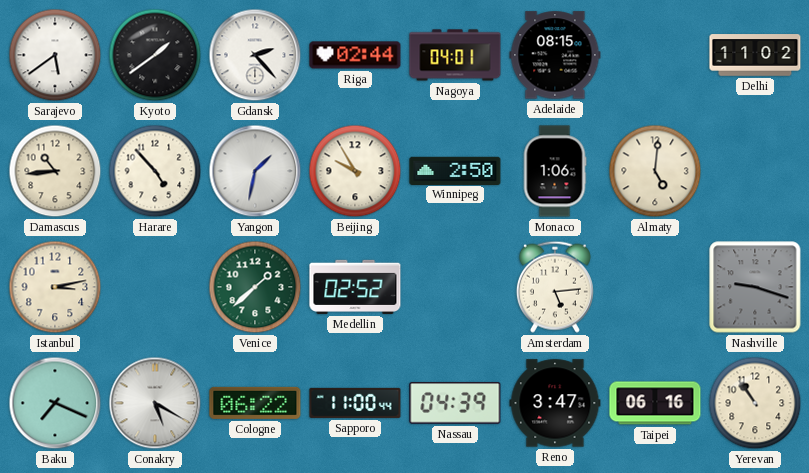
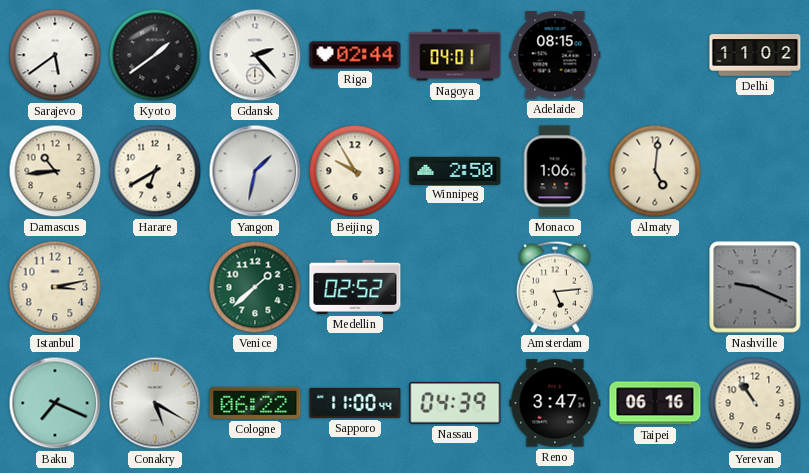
Harare: 4:53 -> 6:40
Nashville: 9:18 -> 9:19
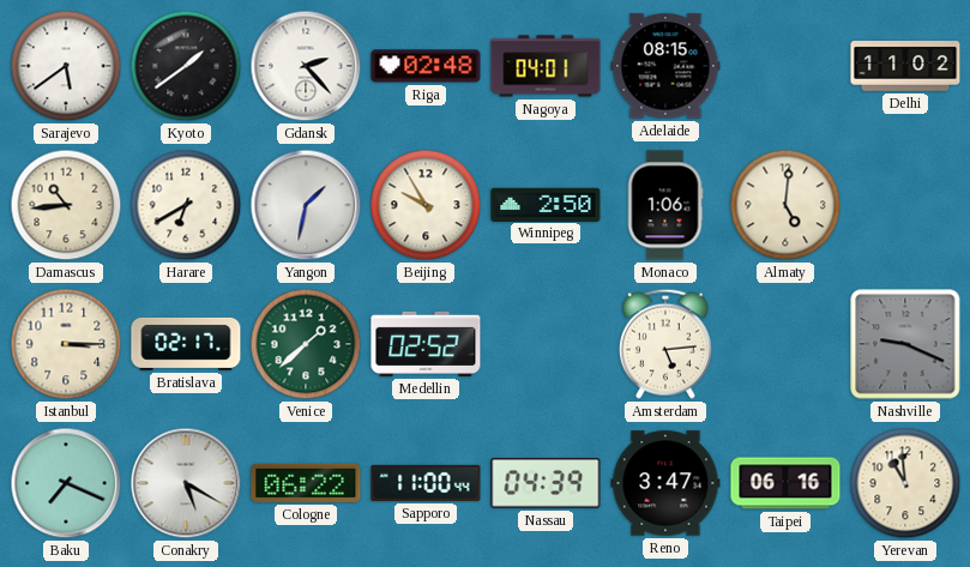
Riga: 02:44 -> 02:48
Istanbul: 3:13 -> 3:15
Bratislava: none -> 02:17
Yerevan: 10:54 -> 10:59
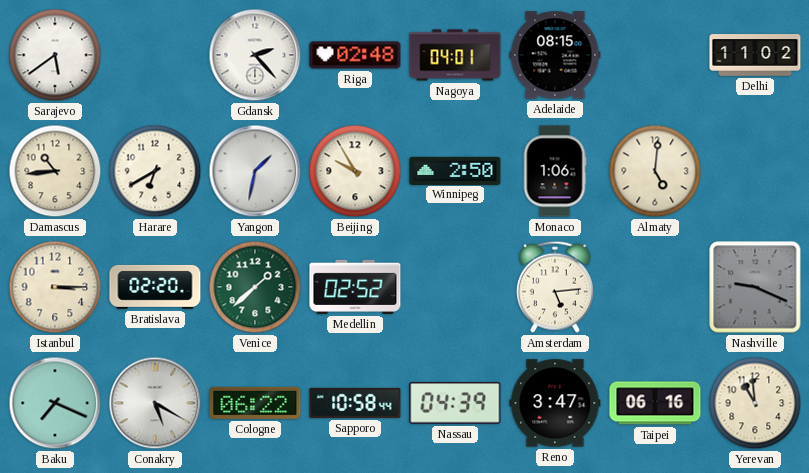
Kyoto: 1:39 -> none
Bratislava: 02:17 -> 02:20
Sapporo: 11:00 -> 10:58
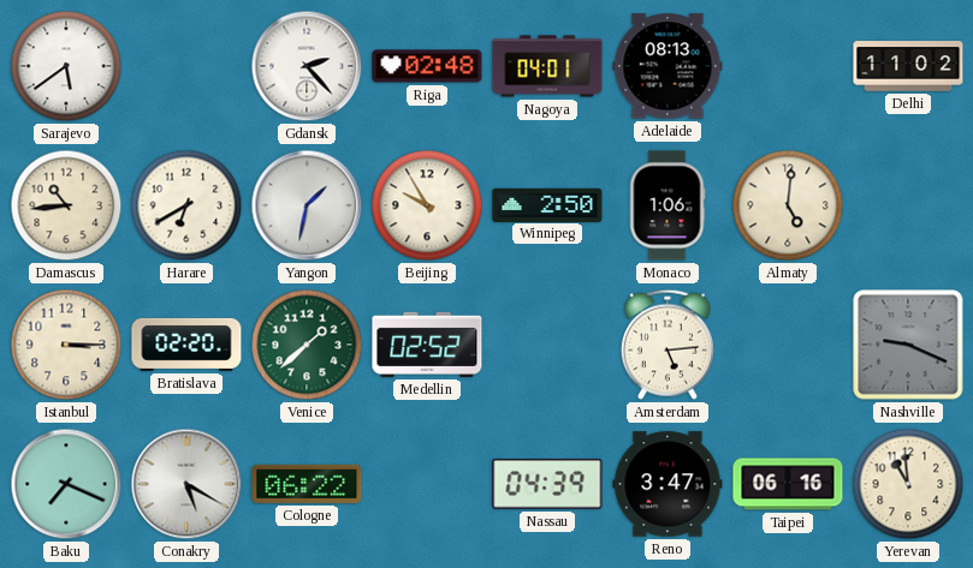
Adelaide: 08:15 -> 08:13
Sapporo: 10:58 -> none
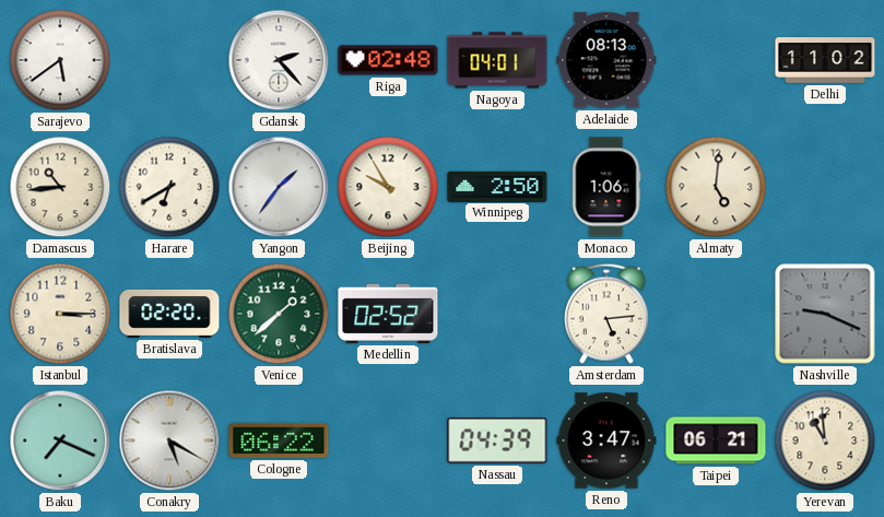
Yangon: 1:32 -> 1:36
Taipei: 06:16 -> 06:21
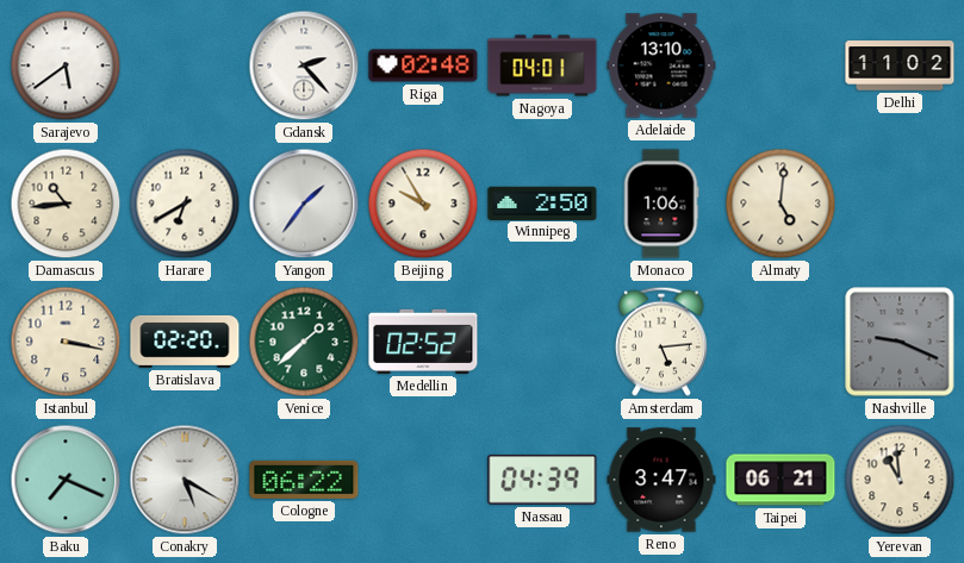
Adelaide: 08:13 -> 13:10
Istanbul: 3:15 -> 3:17
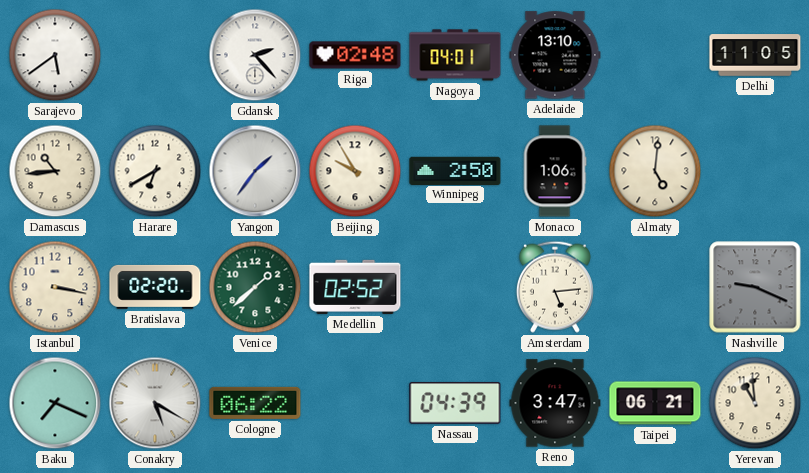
Delhi: 11:02 -> 11:05
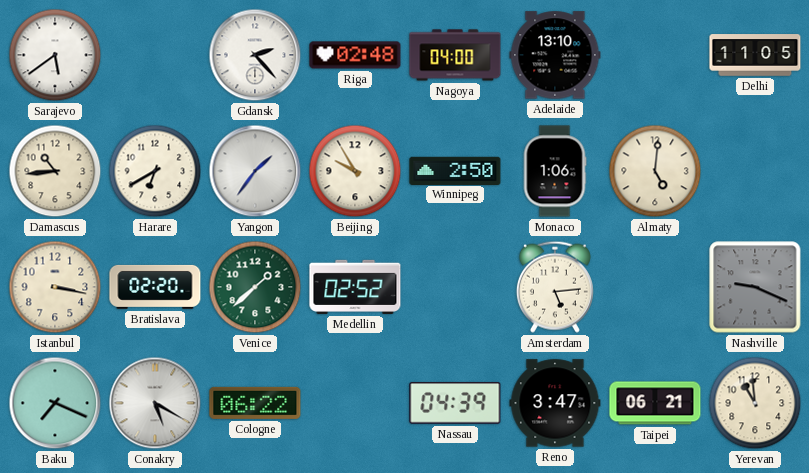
Nagoya: 04:01 -> 04:00
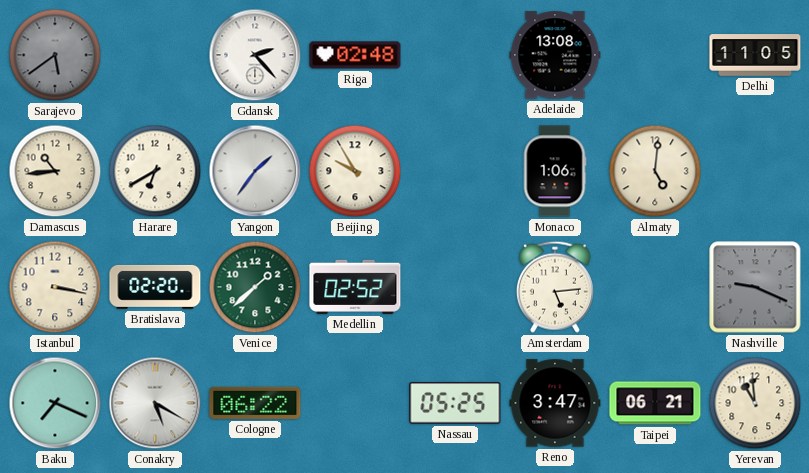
Sarajevo dial: white -> grey
Nagoya: 04:00 -> none
Adelaide: 13:10 -> 13:08
Winnipeg: 2:50 -> none
Nassau: 04:39 -> 05:25
